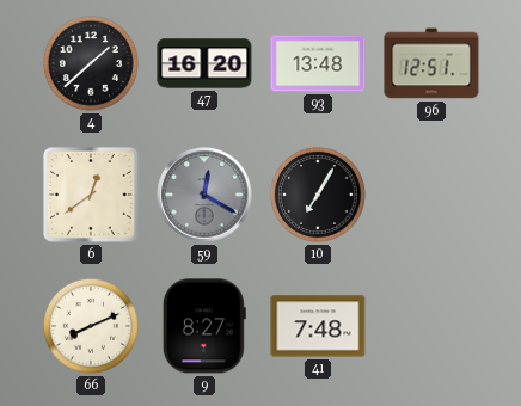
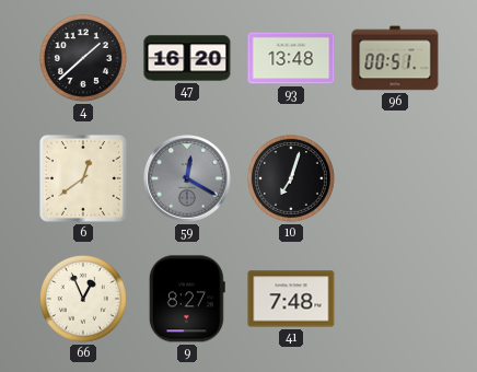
96: 12:51 -> 00:51
10: 7:05 -> 7:03
66: 8:11 -> 12:56
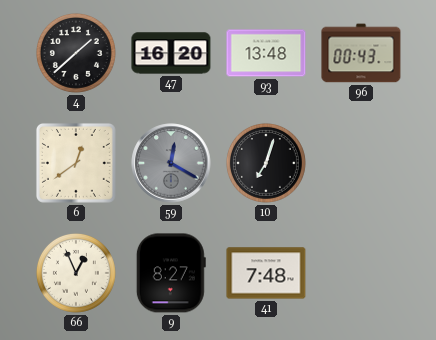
96: 00:51 -> 00:43
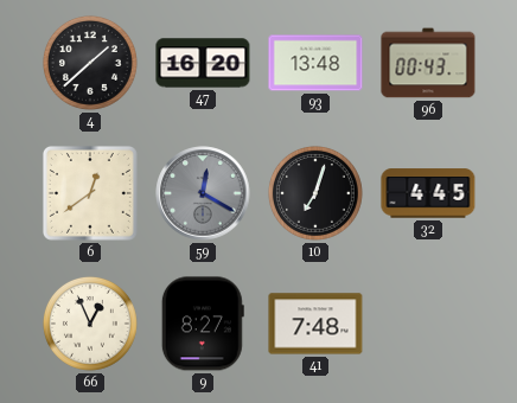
32: none -> 4:45
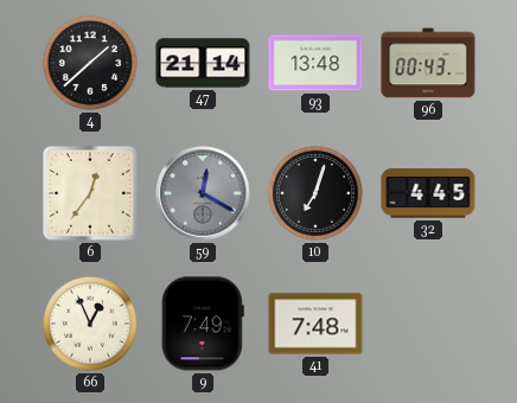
47: 16:20 -> 21:14
6: 12:39 -> 12:36
9: 8:27 -> 7:49
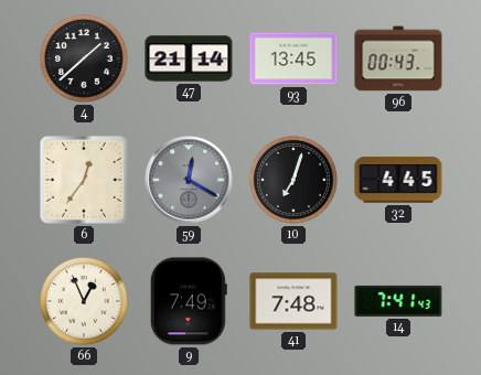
93: 13:48 -> 13:45
14: none -> 7:41
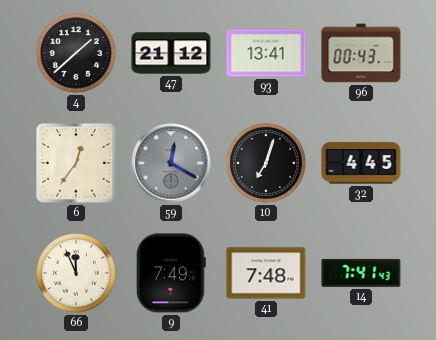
47: 21:14 -> 21:12
93: 13:45 -> 13:41
66: 12:56 -> 11:56
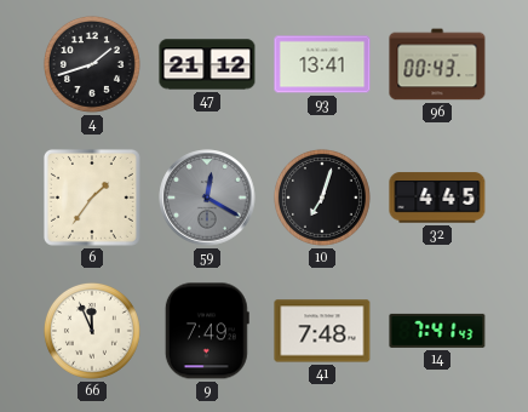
4: 1:38 -> 1:42
6: 12:36 -> 1:36
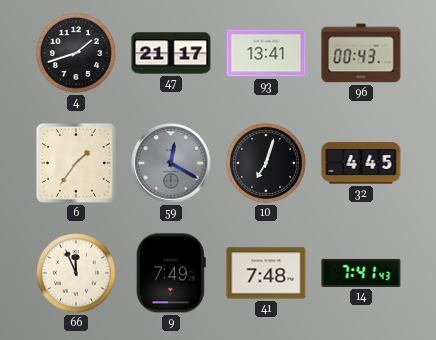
47: 21:12 -> 21:17
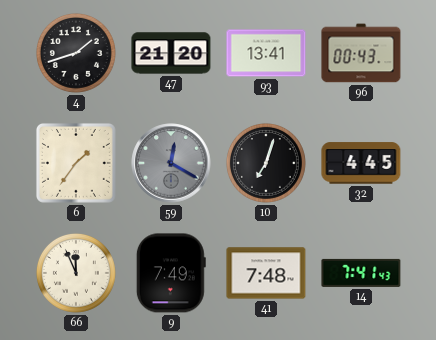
47: 21:17 -> 21:20
